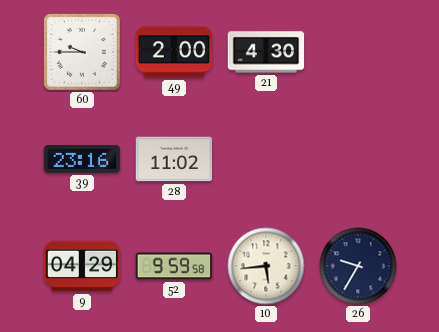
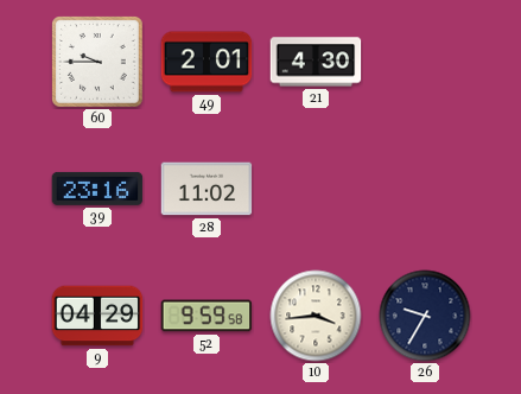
49: 2:00 -> 2:01
10: 5:44 -> 3:44
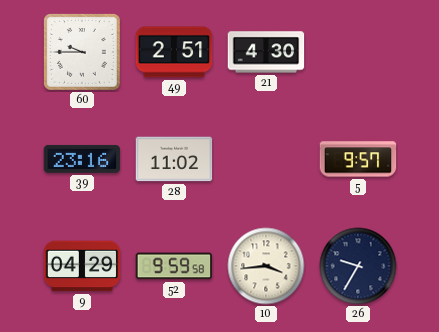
49: 2:01 -> 2:51
5: none -> 9:57
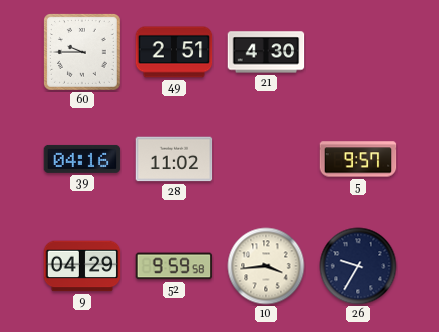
39: 23:16 -> 04:16
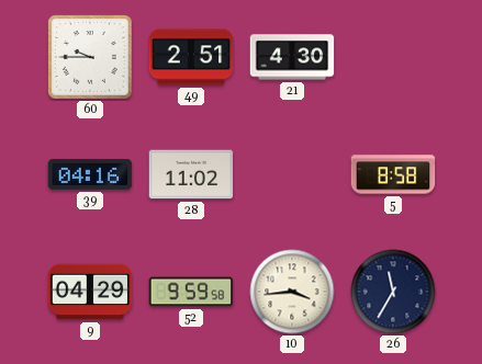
5: 9:57 -> 8:58
26: 9:35 -> 11:35
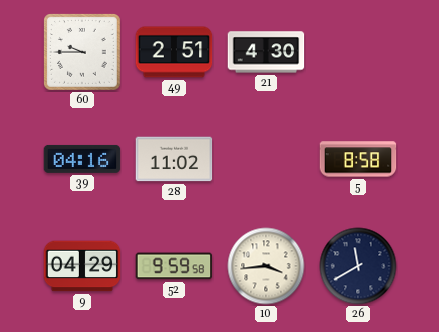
26: 11:35 -> 11:40
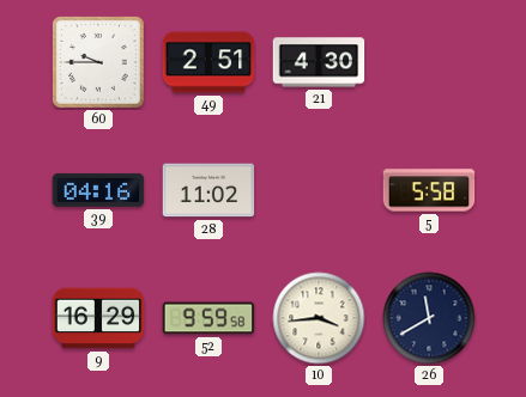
5: 8:58 -> 5:58
9: 04:29 -> 16:29
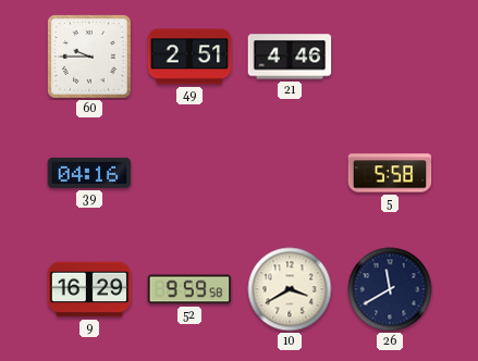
21: 4:30 -> 4:46
28: 11:02 -> none
10: 3:44 -> 3:40
